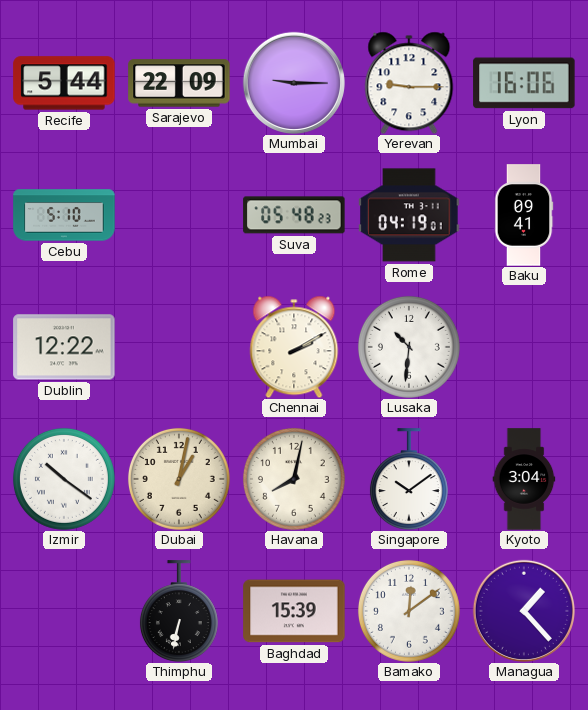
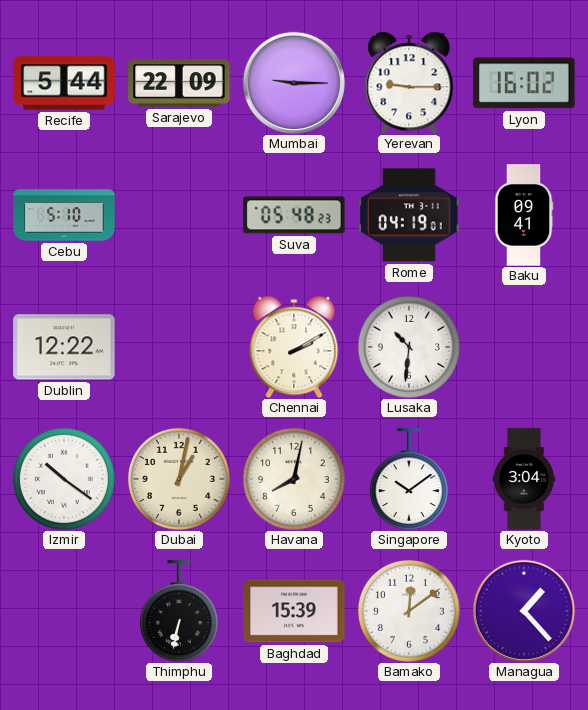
Lyon: 16:06 -> 16:02
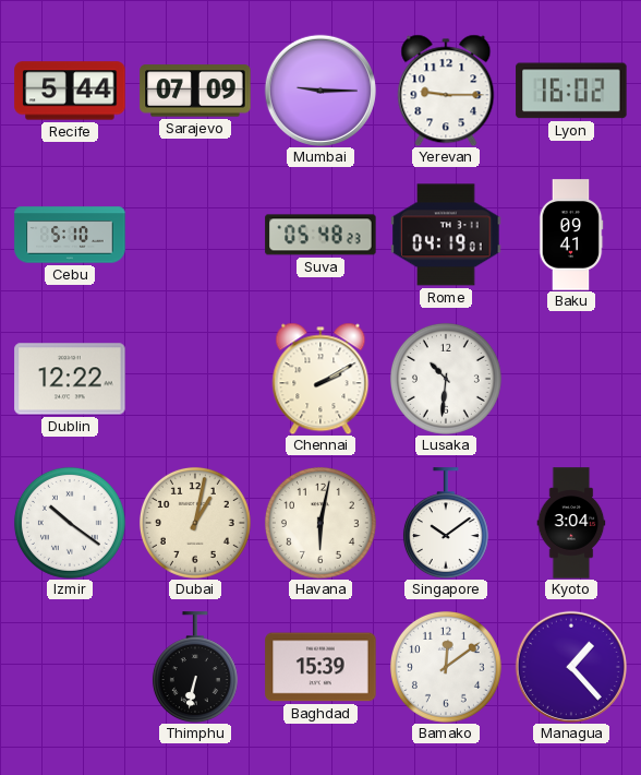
Sarajevo: 22:09 -> 07:09
Havana: 8:02 -> 6:02
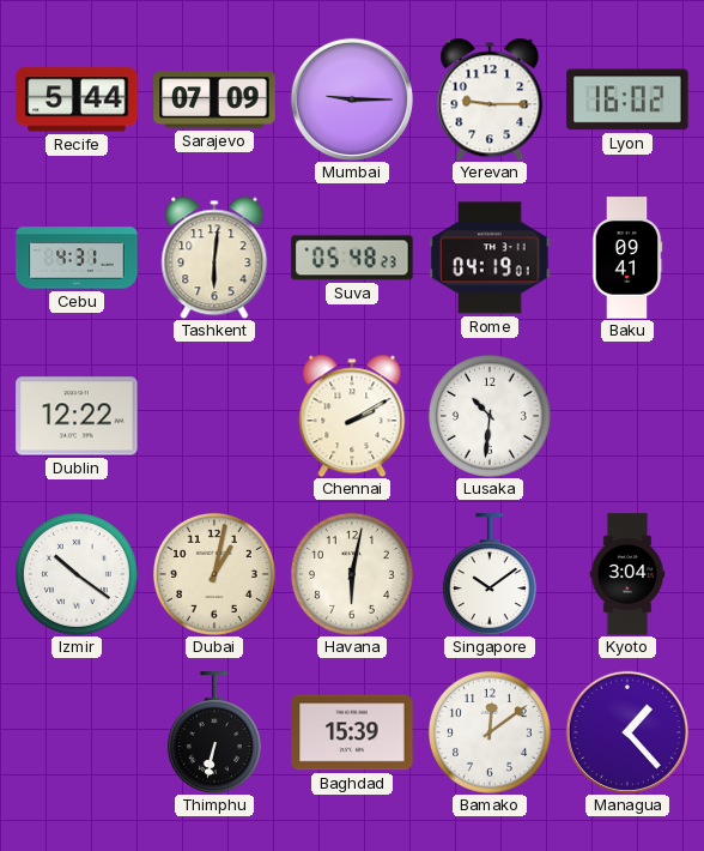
Cebu: 5:10 -> 4:31
Tashkent: none -> 6:01
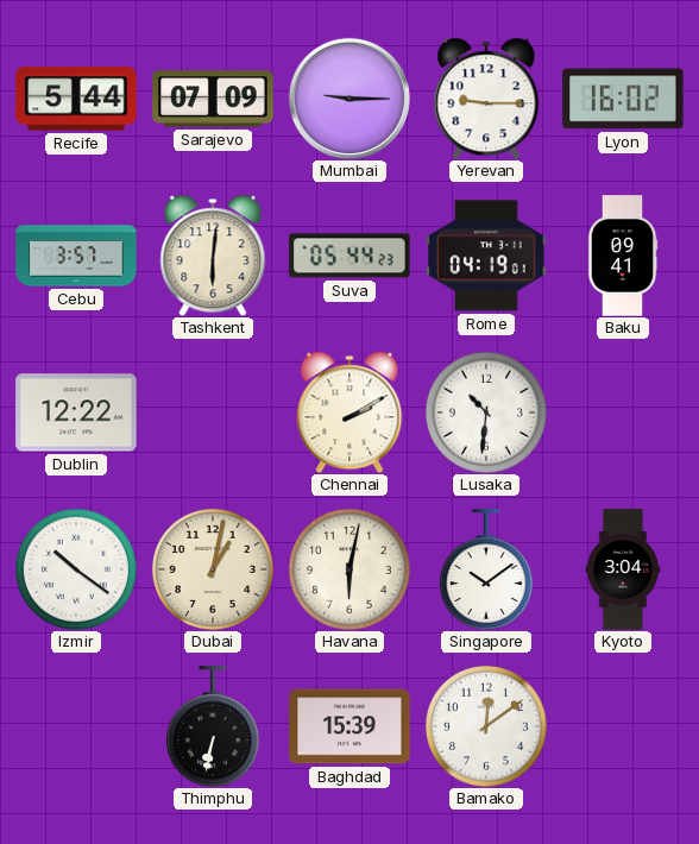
Cebu: 4:31 -> 3:57
Suva: 05:48 -> 05:44
Managua: 1:23 -> none
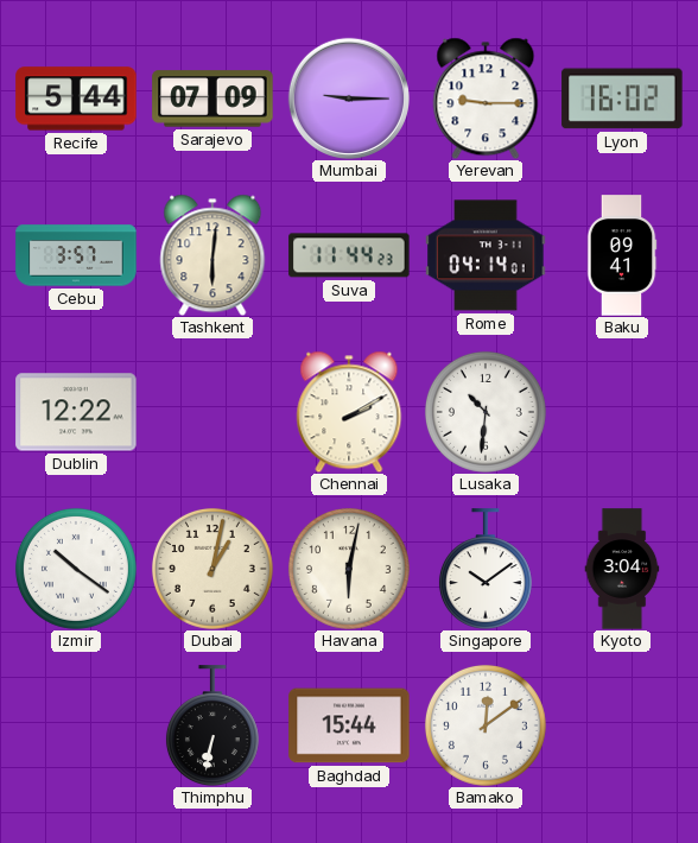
Suva: 05:44 -> 11:44
Rome: 04:19 -> 04:14
Baghdad: 15:39 -> 15:44
